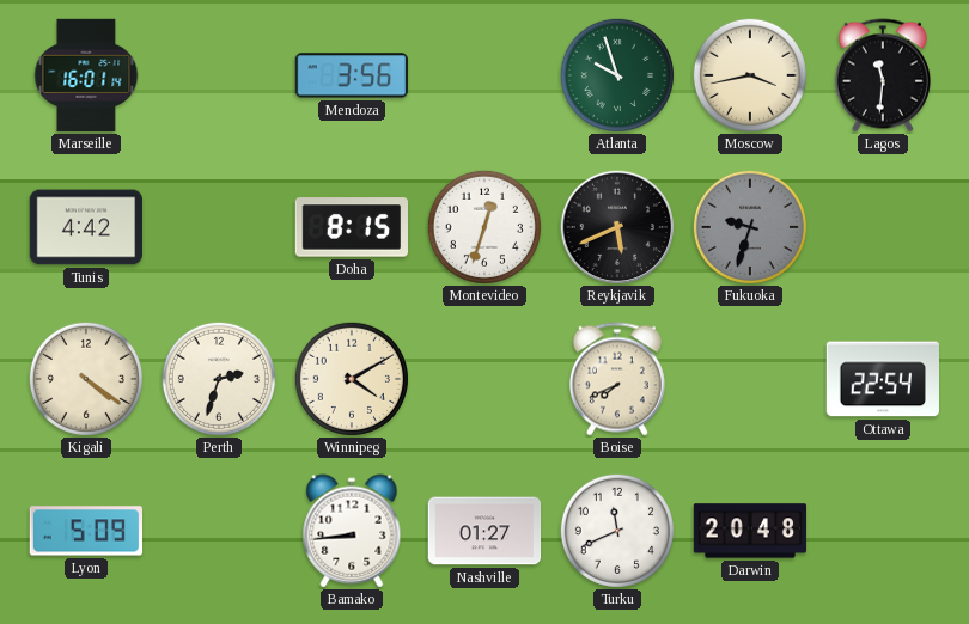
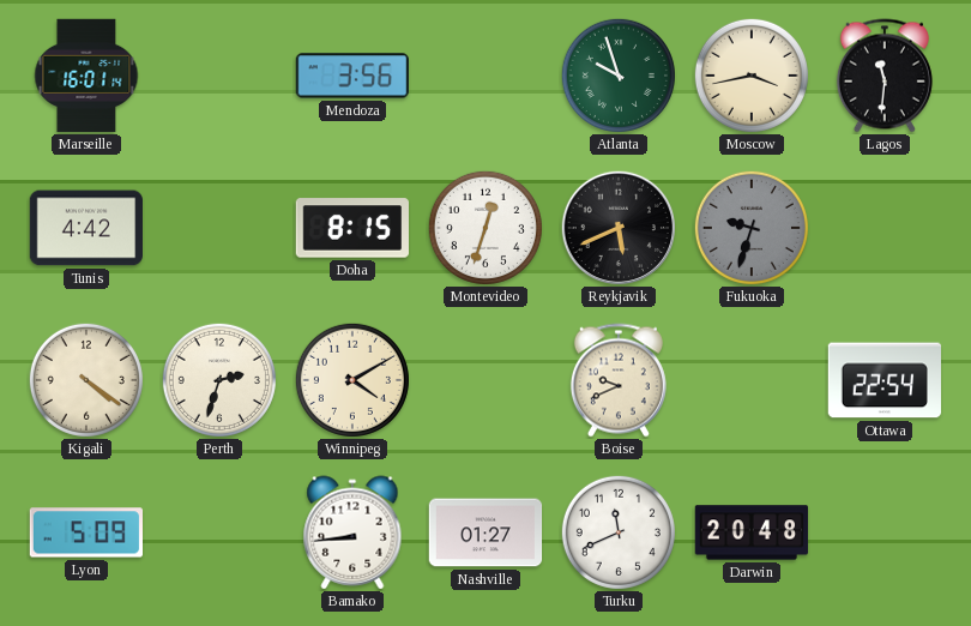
Boise: 7:41 -> 9:41
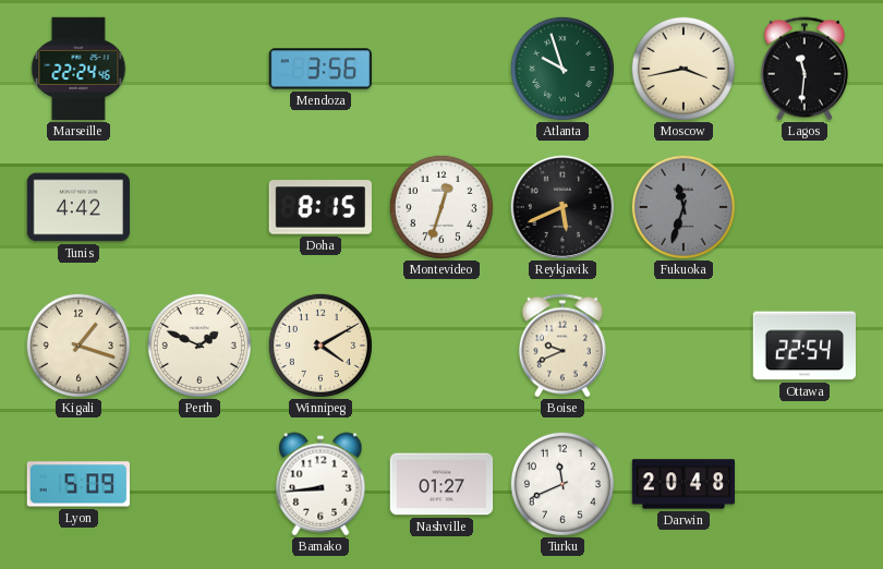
Marseille: 16:01 -> 22:24
Fukuoka: 9:33 -> 11:33
Kigali: 4:21 -> 1:18
Perth: 2:33 -> 1:49
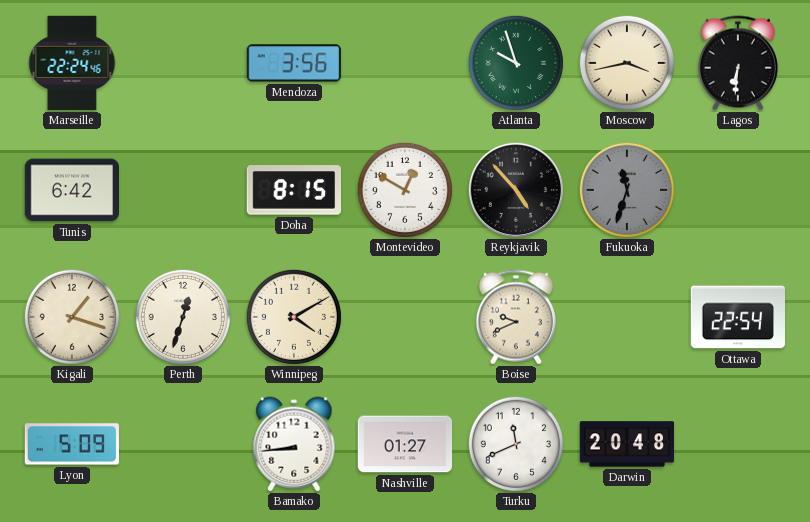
Lagos: 11:31 -> 6:31
Tunis: 4:42 -> 6:42
Montevideo: 12:33 -> 12:50
Reykjavik: 5:41 -> 4:53
Perth: 1:49 -> 12:33
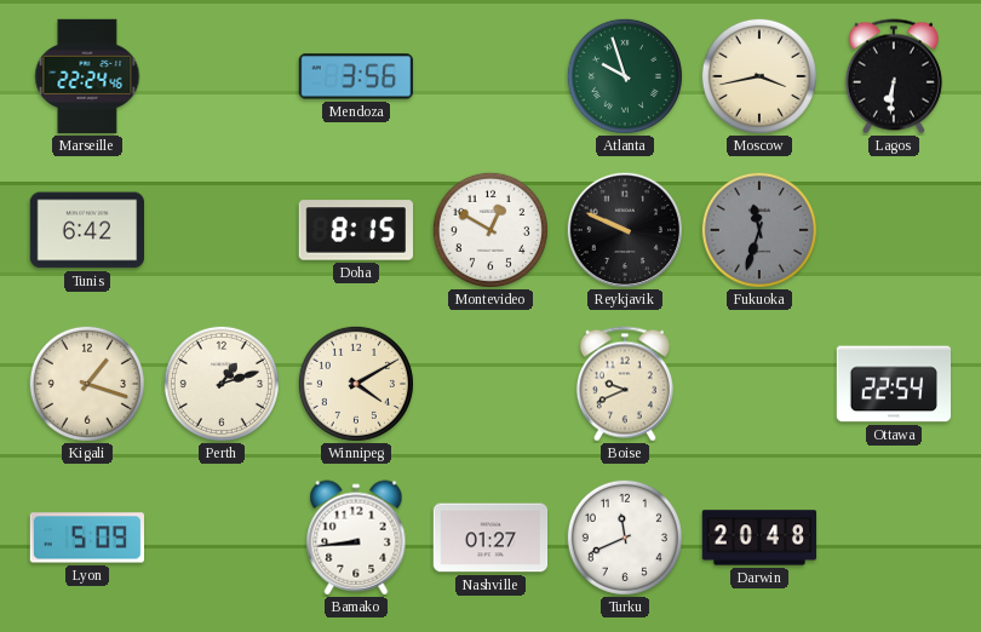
Reykjavik: 4:53 -> 9:49
Perth: 12:33 -> 1:12
